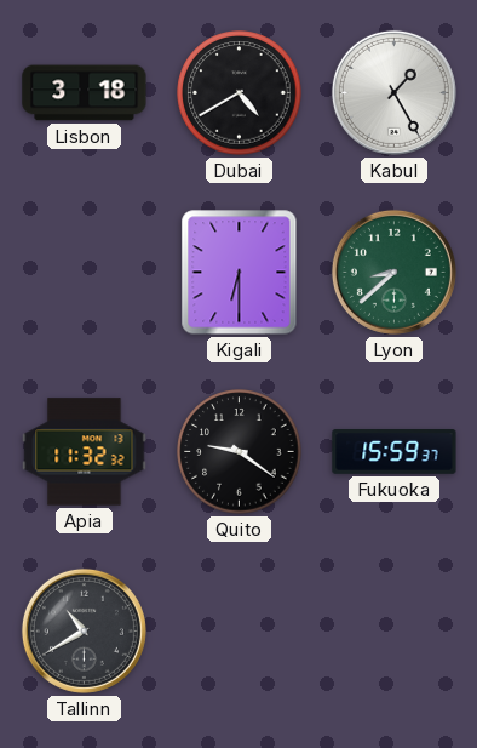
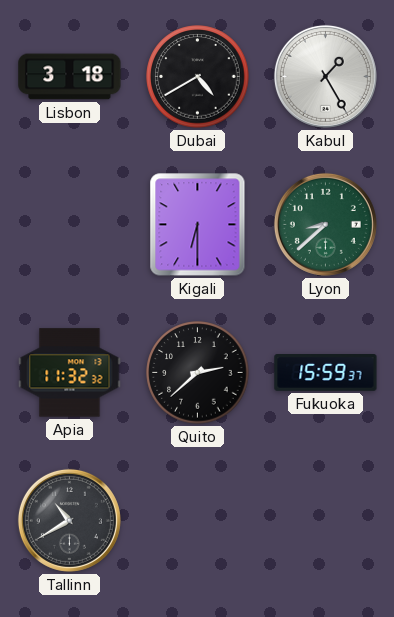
Quito: 9:21 -> 2:38
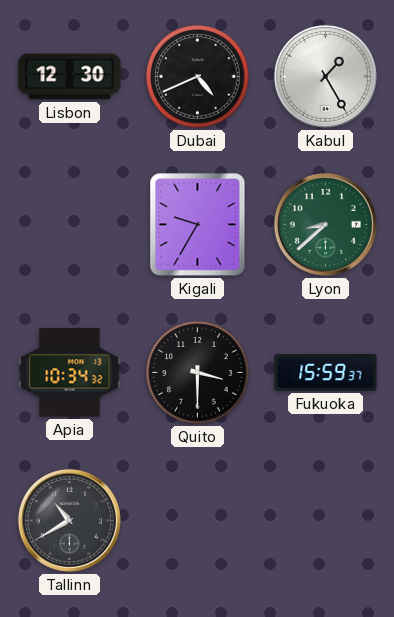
Lisbon: 3:18 -> 12:30
Dubai: 4:40 -> 4:41
Kigali: 6:30 -> 9:35
Apia: 11:32 -> 10:34
Quito: 2:38 -> 3:30
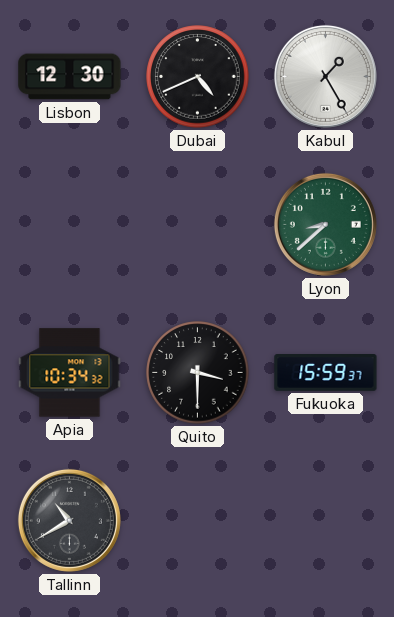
Kigali: 9:35 -> none
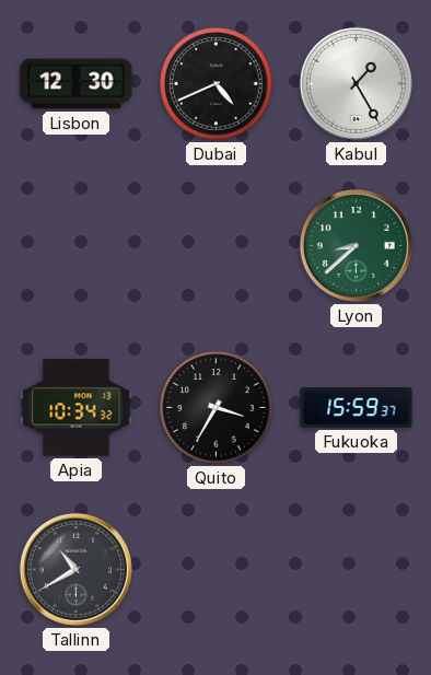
Quito: 3:30 -> 3:35
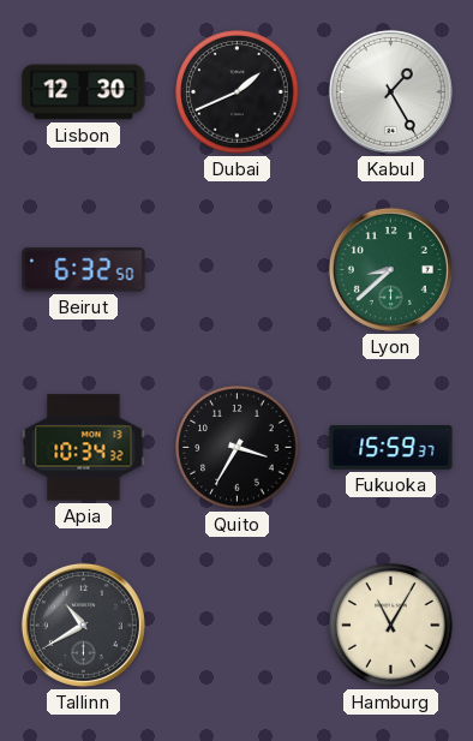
Dubai: 4:41 -> 1:41
Beirut: none -> 6:32
Hamburg: none -> 11:05
